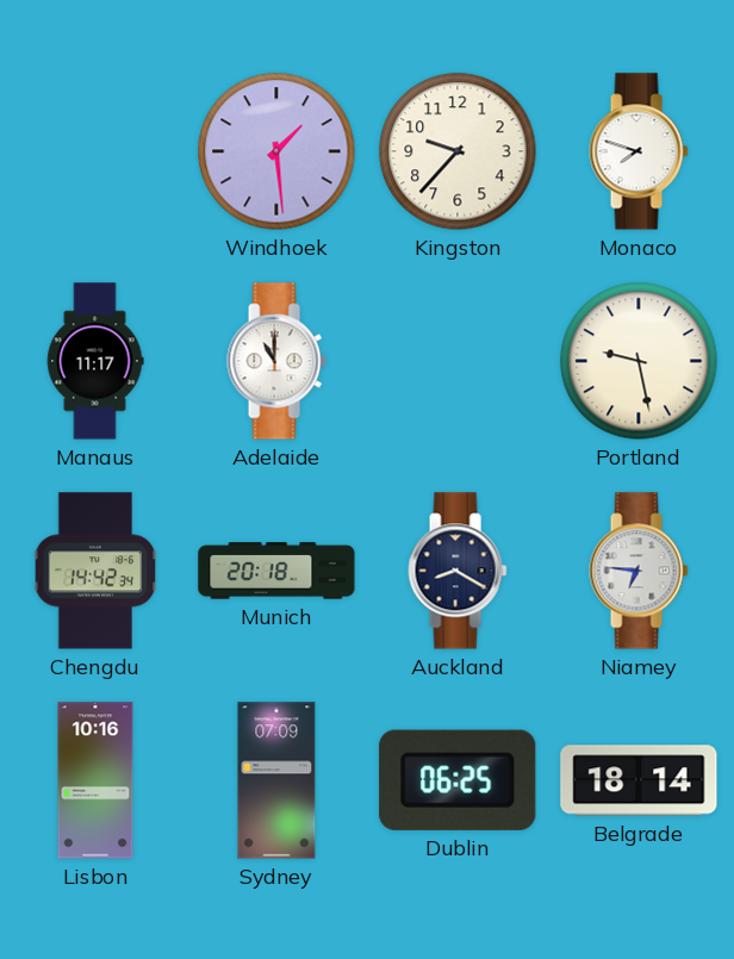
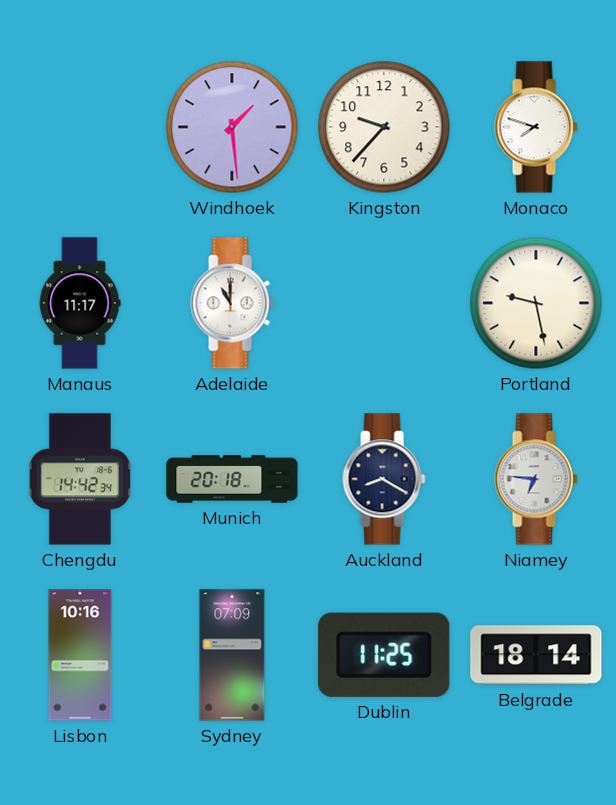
Dublin: 06:25 -> 11:25
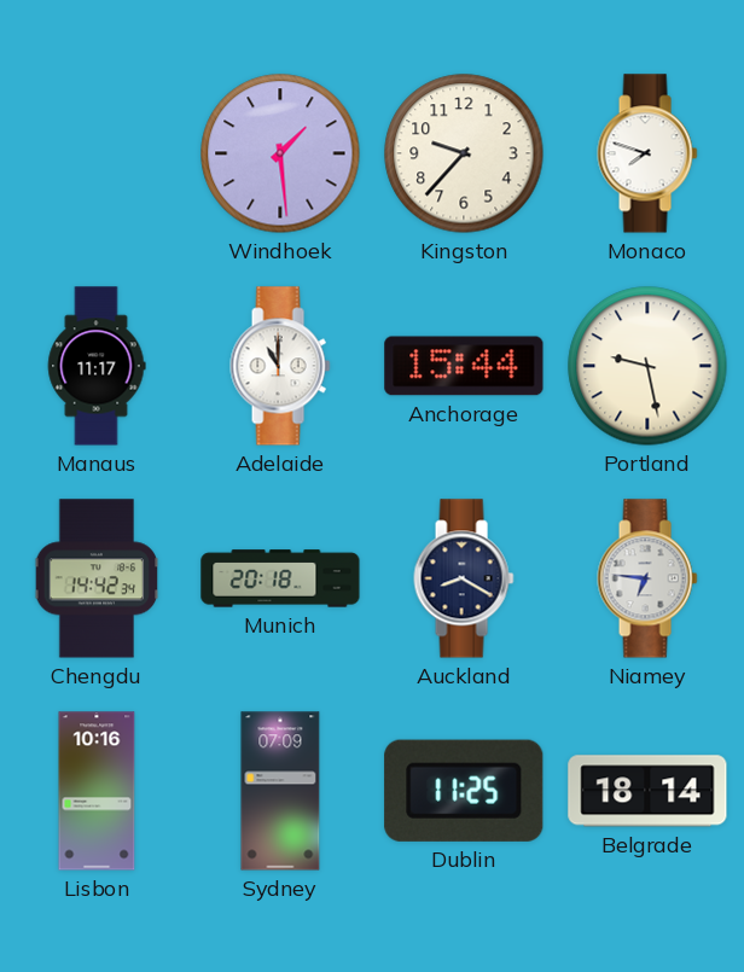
Anchorage: none -> 15:44
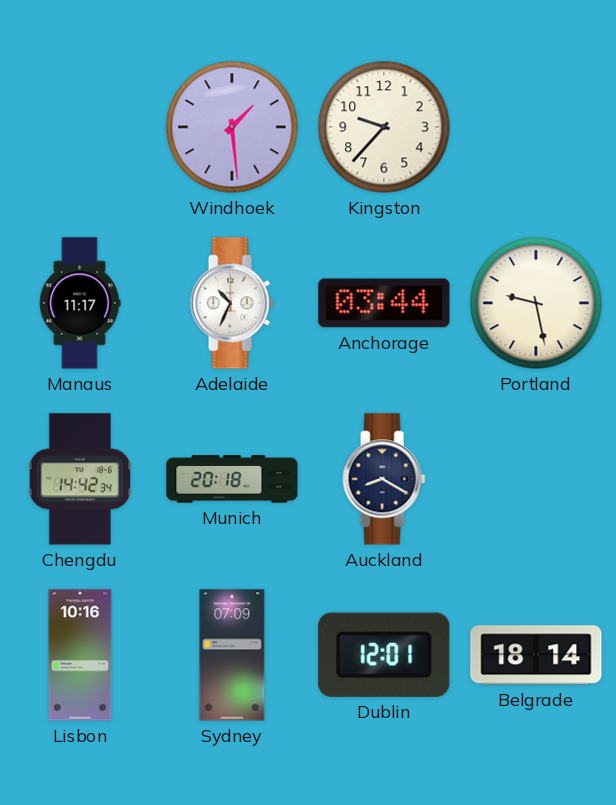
Monaco: 7:48 -> none
Adelaide: 11:00 -> 10:34
Anchorage: 15:44 -> 03:44
Niamey: 6:46 -> none
Dublin: 11:25 -> 12:01
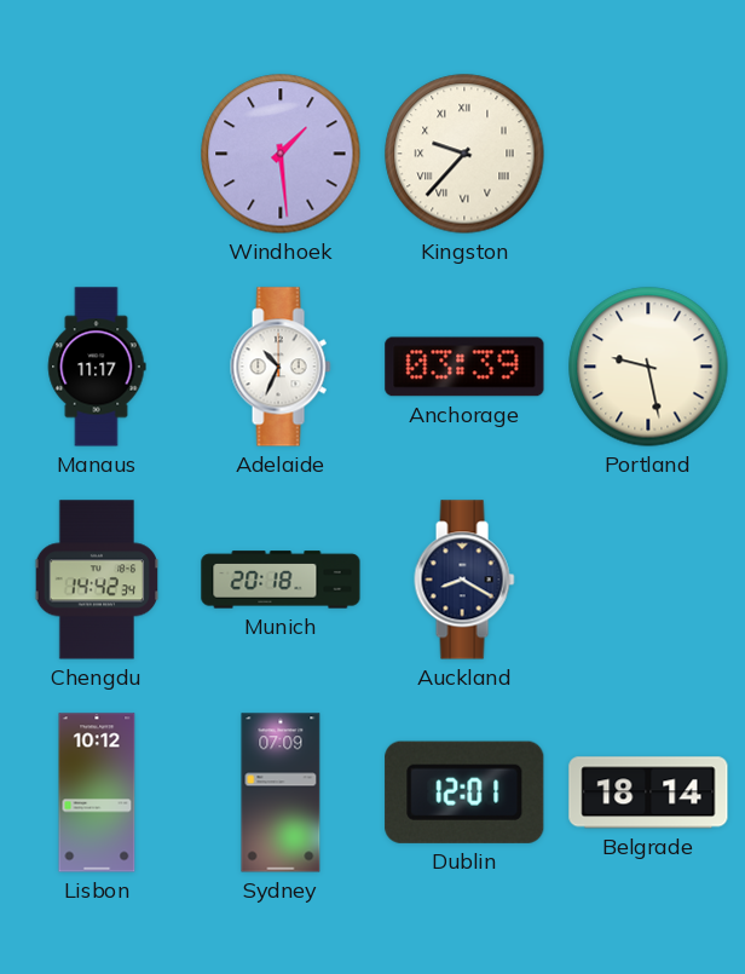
Kingston numerals: Arabic -> Roman
Anchorage: 03:44 -> 03:39
Lisbon: 10:16 -> 10:12
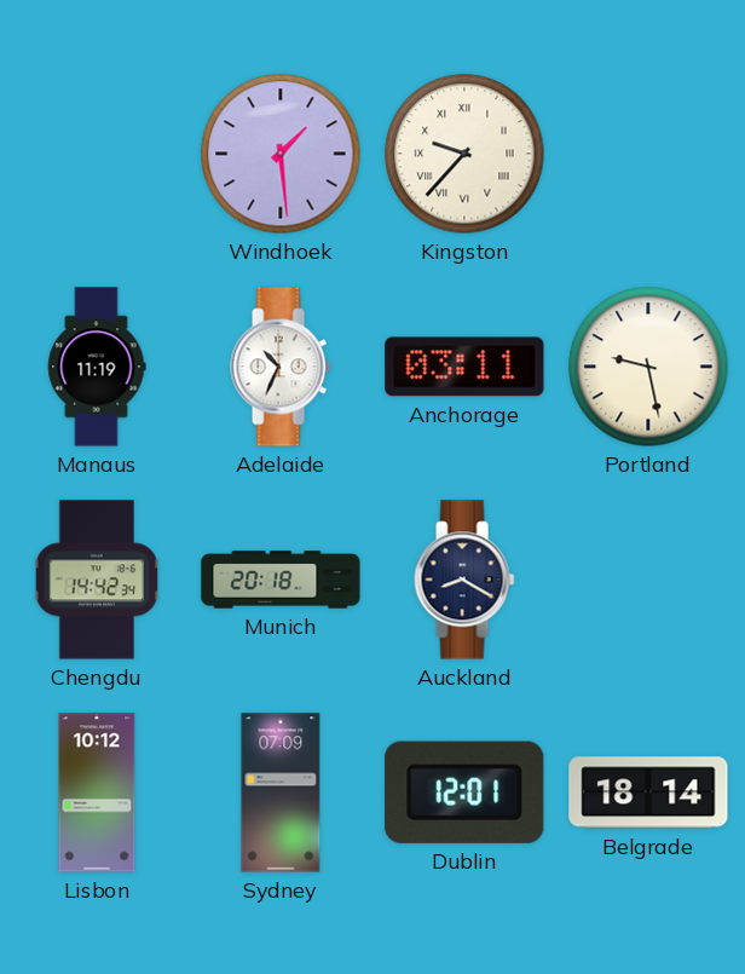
Manaus: 11:17 -> 11:19
Anchorage: 03:39 -> 03:11
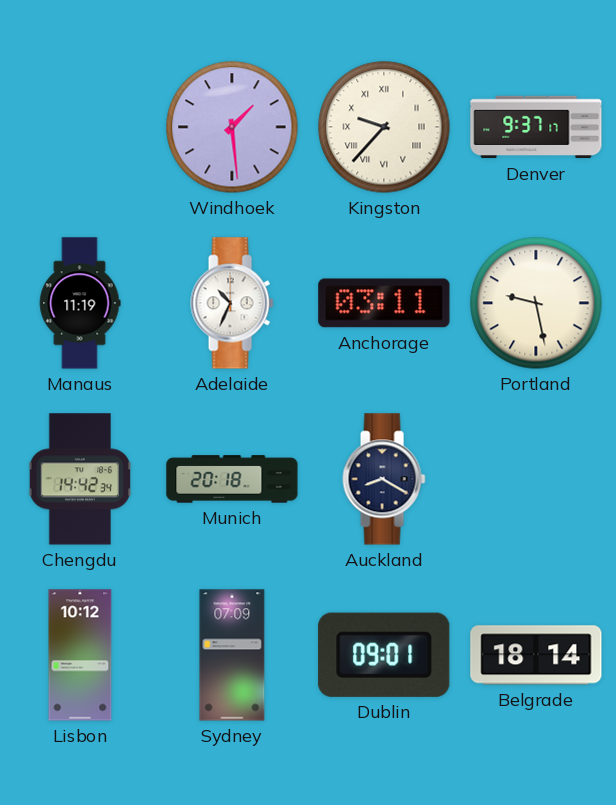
Denver: none -> 9:37
Dublin: 12:01 -> 09:01
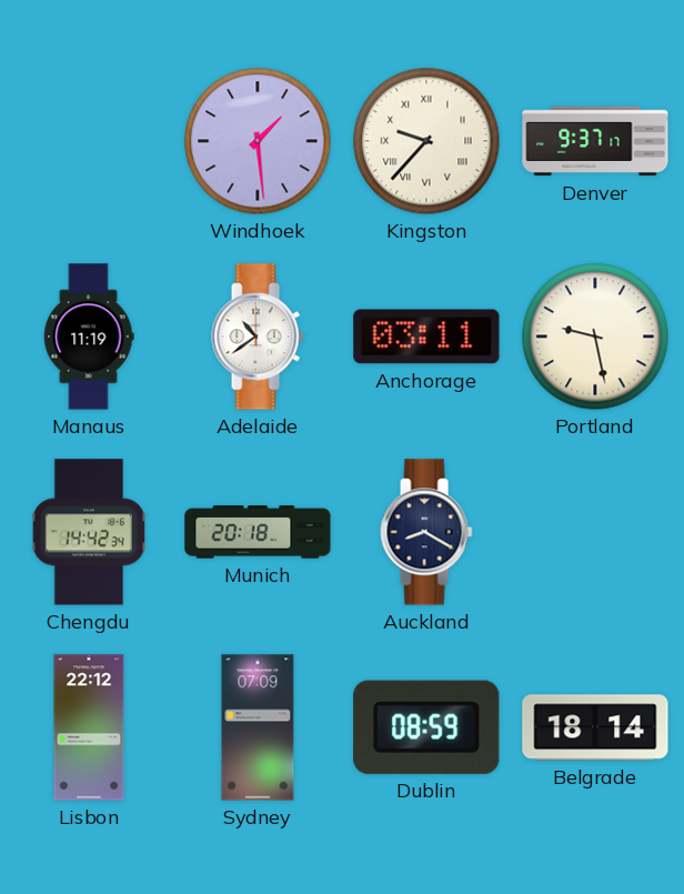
Adelaide: 10:34 -> 10:39
Lisbon: 10:12 -> 22:12
Dublin: 09:01 -> 08:59
